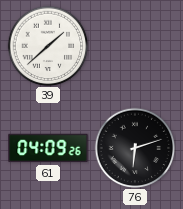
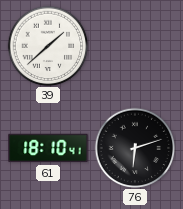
61: 04:09 -> 18:10
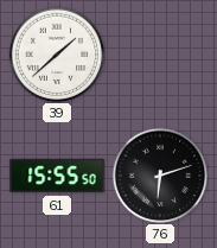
61: 18:10 -> 15:55
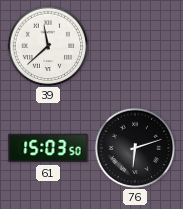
39: 1:38 -> 11:38
61: 15:55 -> 15:03
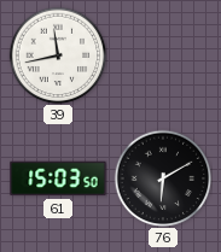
39: 11:38 -> 11:43
76: 6:12 -> 6:10
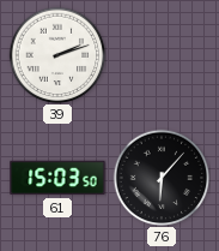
39: 11:43 -> 2:12
76: 6:10 -> 6:07
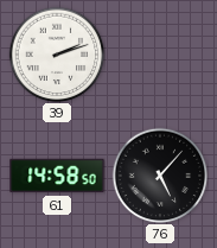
61: 15:03 -> 14:58
76: 6:07 -> 5:07
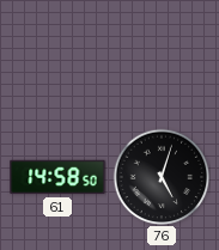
39: 2:12 -> none
76: 5:07 -> 5:03
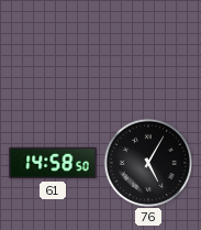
76: 5:03 -> 5:05
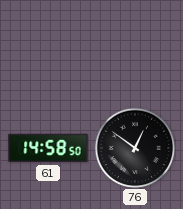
76: 5:05 -> 12:51
